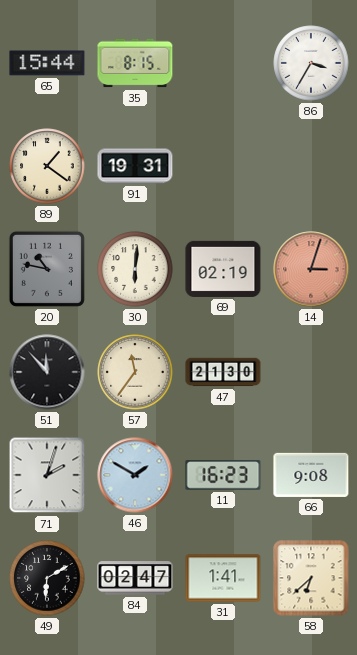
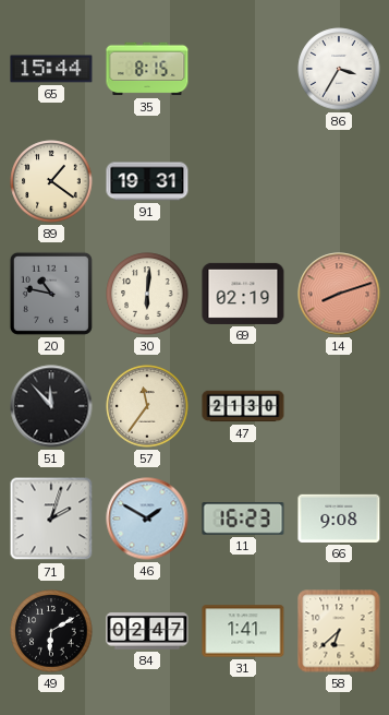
14: 3:03 -> 8:12
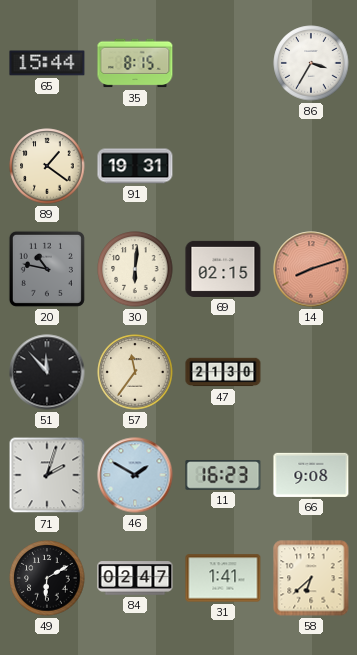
69: 02:19 -> 02:15
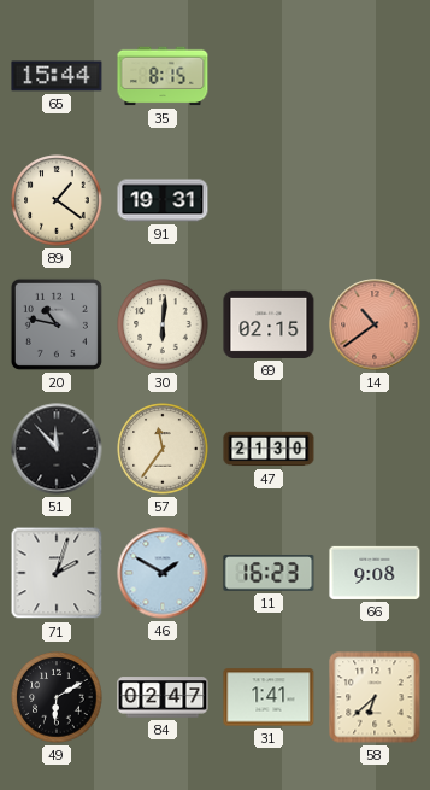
86: 3:35 -> none
14: 8:12 -> 10:39
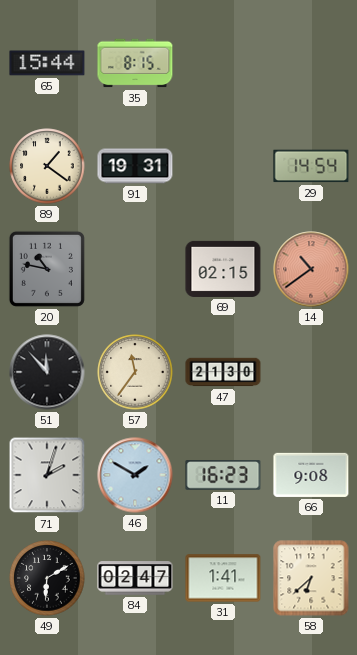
29: none -> 14:54
30: 6:01 -> none
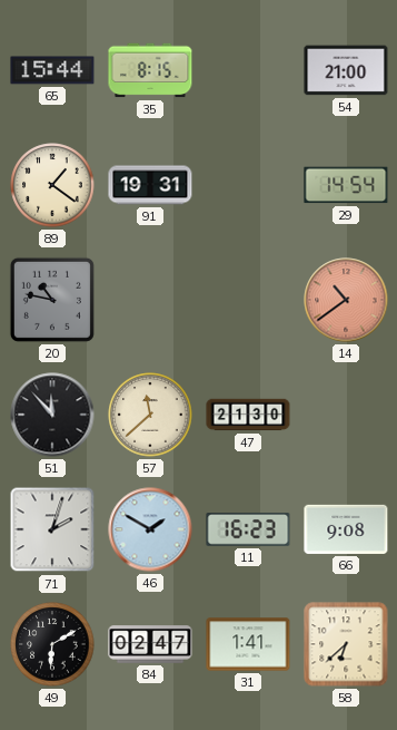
54: none -> 21:00
69: 02:15 -> none
57: 11:36 -> 11:38
